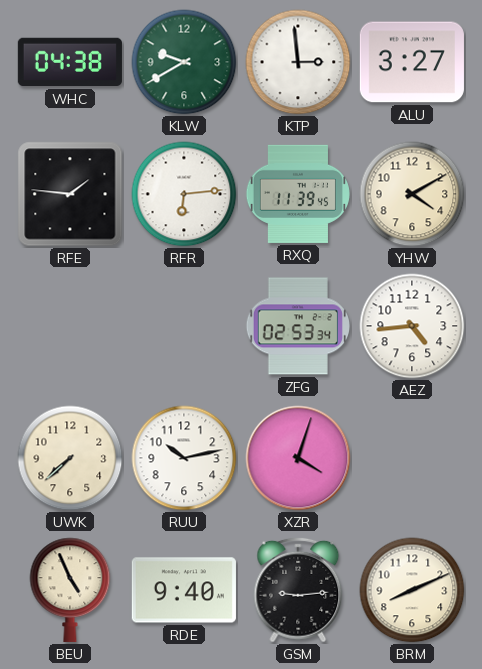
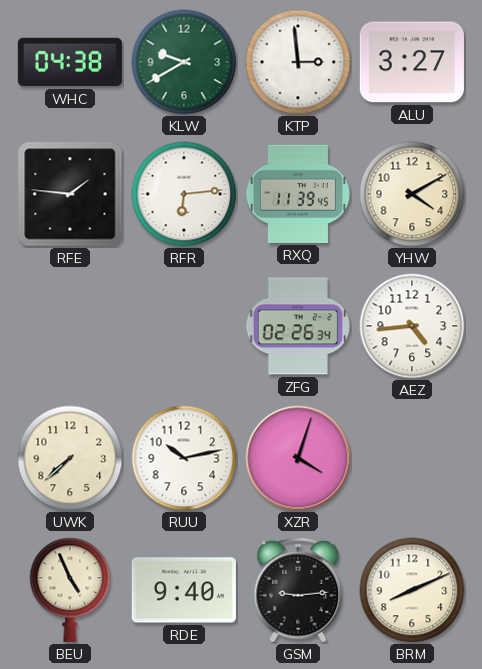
ZFG: 02:53 -> 02:26
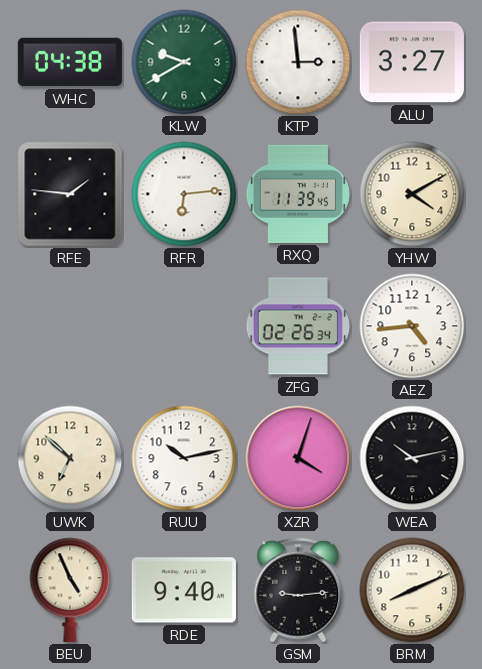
UWK: 7:38 -> 6:52
WEA: none -> 10:13
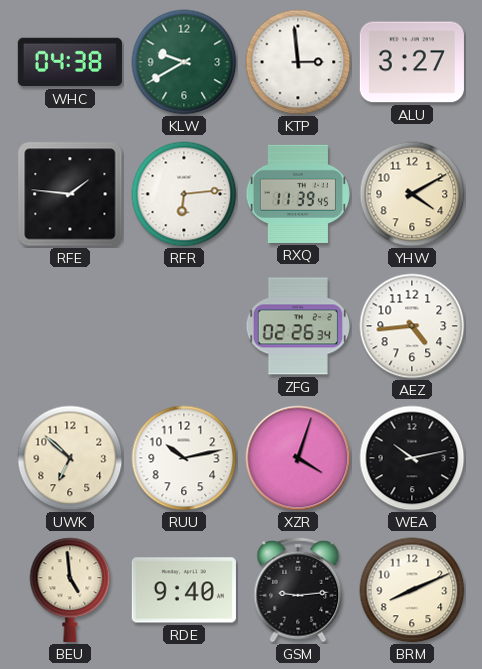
BEU: 4:56 -> 4:59
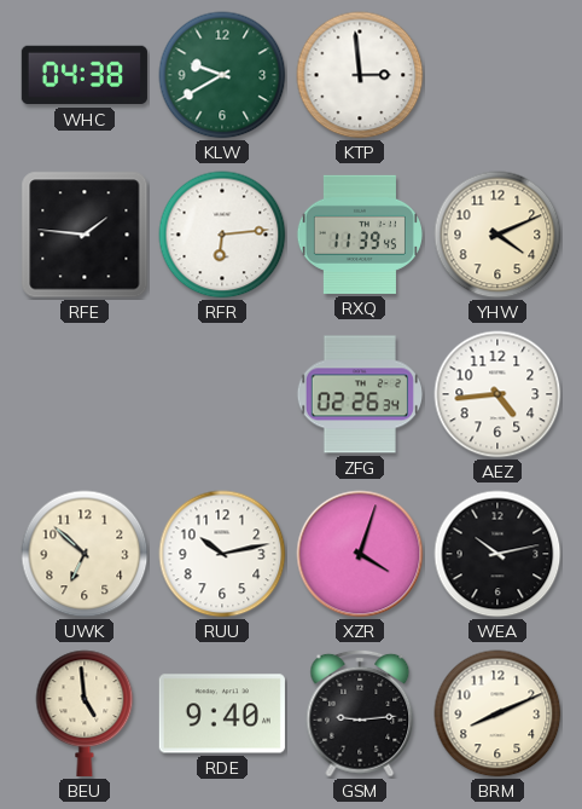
ALU: 3:27 -> none
YHW: 4:10 -> 4:11
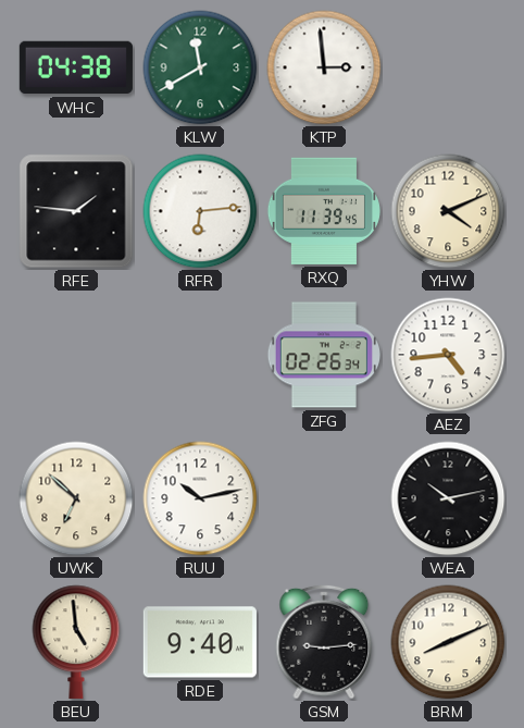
KLW: 9:40 -> 11:40
XZR: 4:03 -> none
